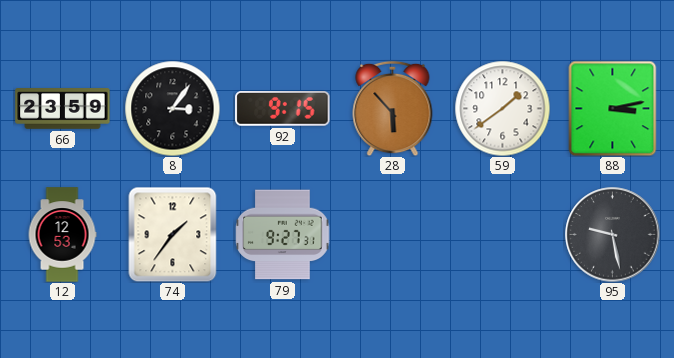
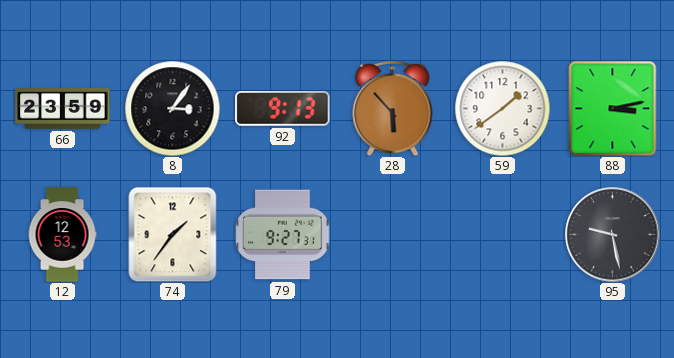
92: 9:15 -> 9:13
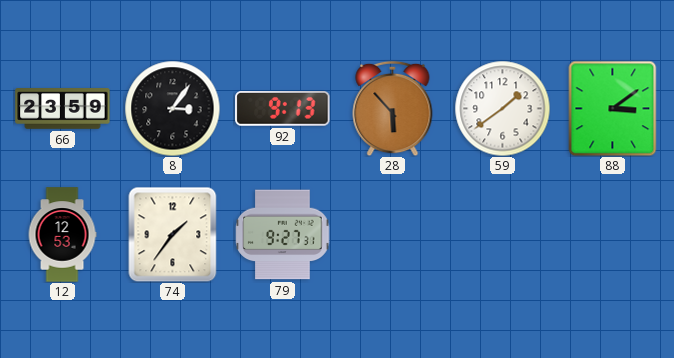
88: 3:13 -> 3:09
95: 9:28 -> none
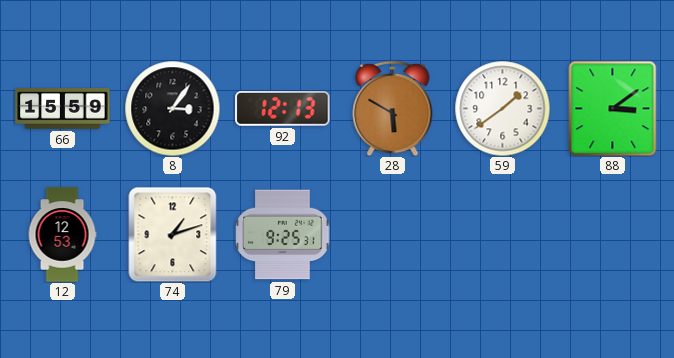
66: 23:59 -> 15:59
92: 9:13 -> 12:13
28: 5:53 -> 5:50
74: 1:36 -> 1:12
79: 9:27 -> 9:25
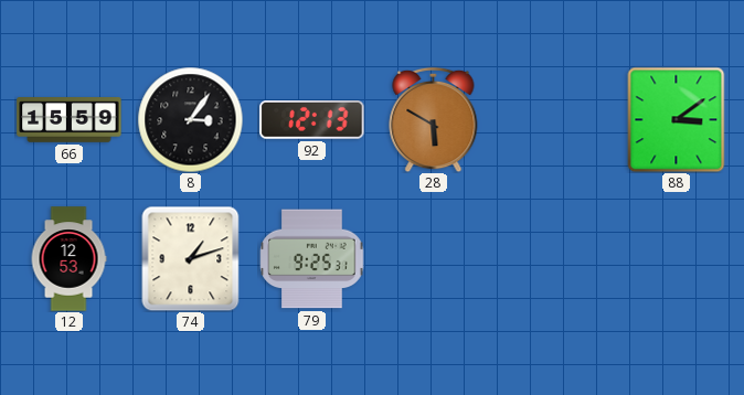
59: 1:39 -> none
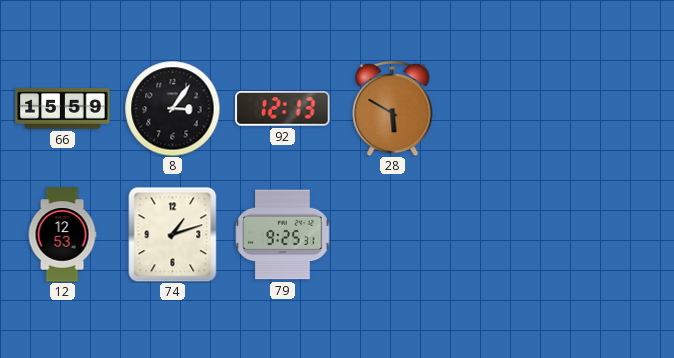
88: 3:09 -> none
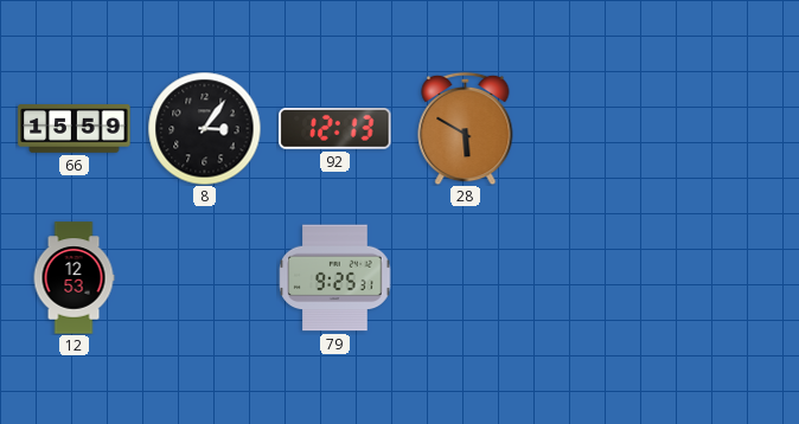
74: 1:12 -> none
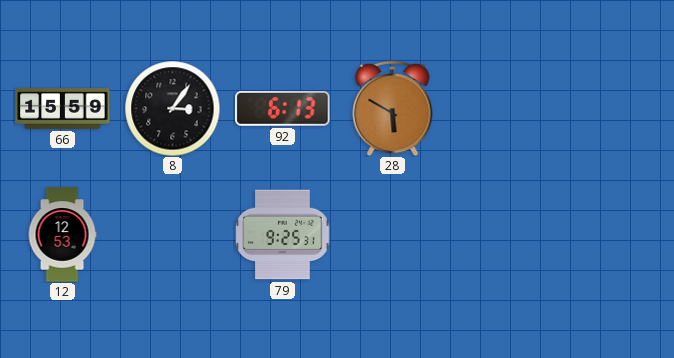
92: 12:13 -> 6:13
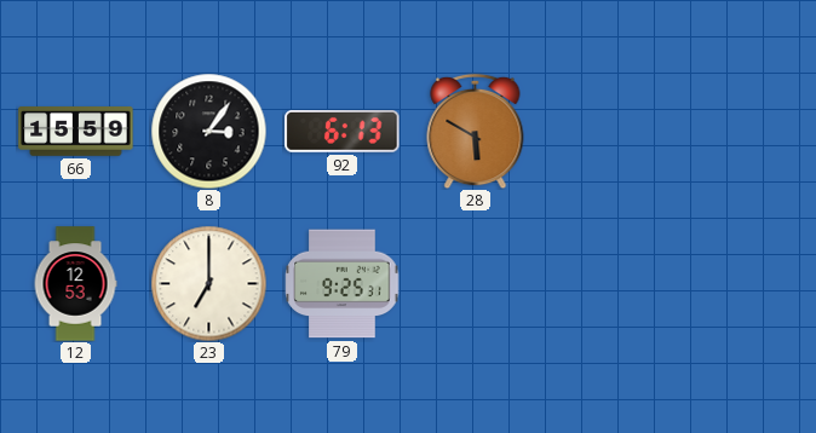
23: none -> 7:00
